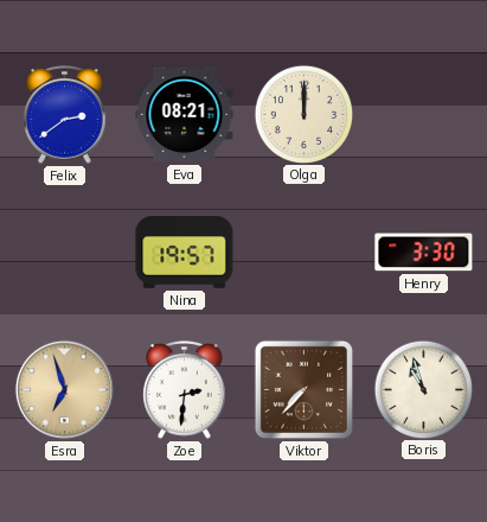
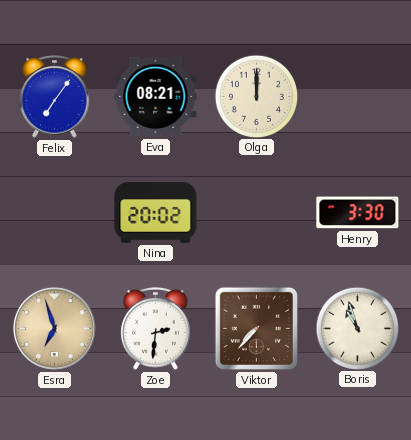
Felix: 2:39 -> 7:06
Nina: 19:57 -> 20:02
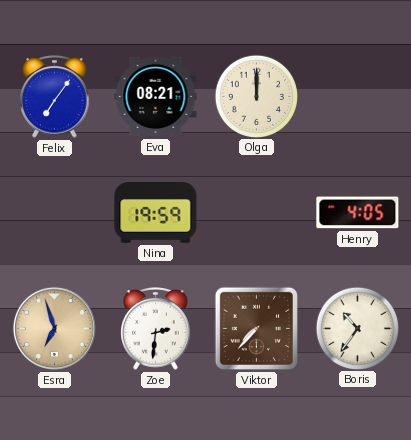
Nina: 20:02 -> 19:59
Henry: 3:30 -> 4:05
Boris: 10:57 -> 10:36
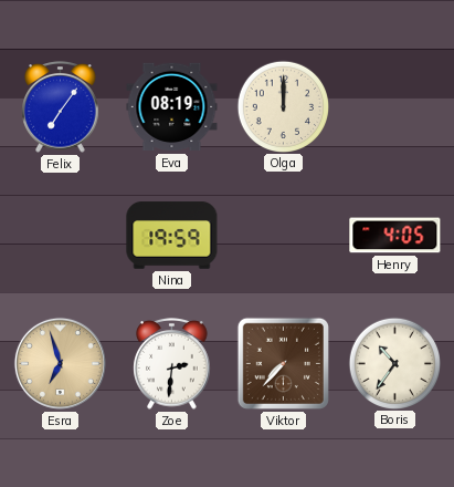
Eva: 08:21 -> 08:19
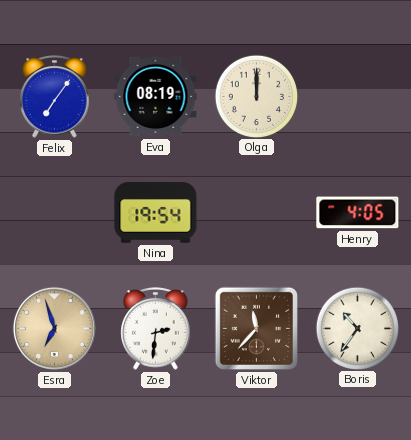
Nina: 19:59 -> 19:54
Viktor: 7:37 -> 11:37
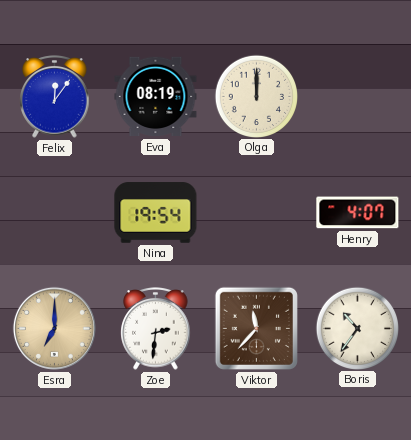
Felix: 7:06 -> 12:06
Henry: 4:05 -> 4:07
Esra: 6:57 -> 7:00
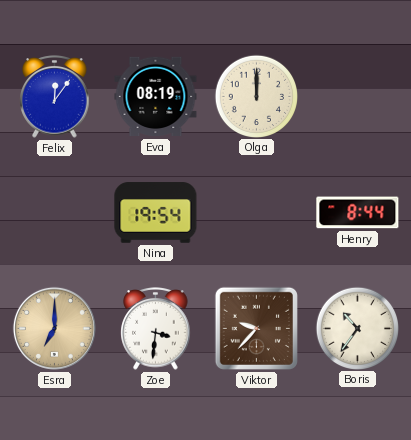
Henry: 4:07 -> 8:44
Zoe: 2:31 -> 3:31
Viktor: 11:37 -> 9:37
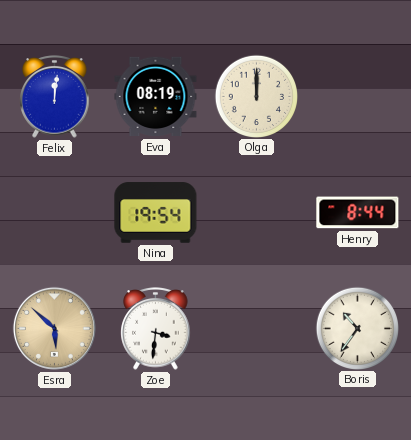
Felix: 12:06 -> 12:01
Esra: 7:00 -> 5:52
Viktor: 9:37 -> none
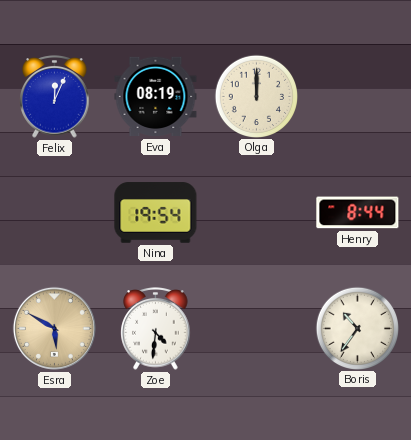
Felix: 12:01 -> 12:04
Esra: 5:52 -> 5:50
Zoe: 3:31 -> 4:31
